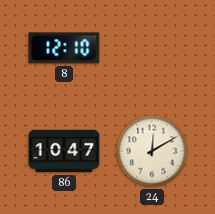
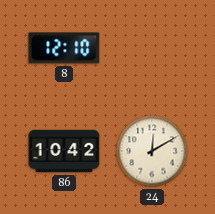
86: 10:47 -> 10:42
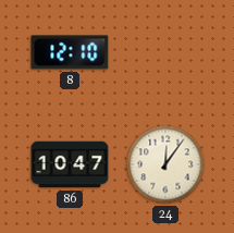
86: 10:42 -> 10:47
24: 12:10 -> 12:06
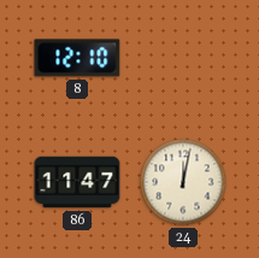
86: 10:47 -> 11:47
24: 12:06 -> 12:02
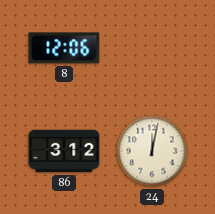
8: 12:10 -> 12:06
86: 11:47 -> 3:12
